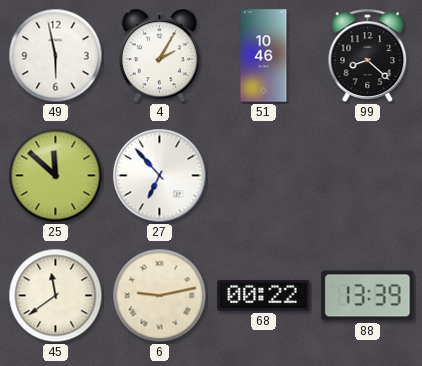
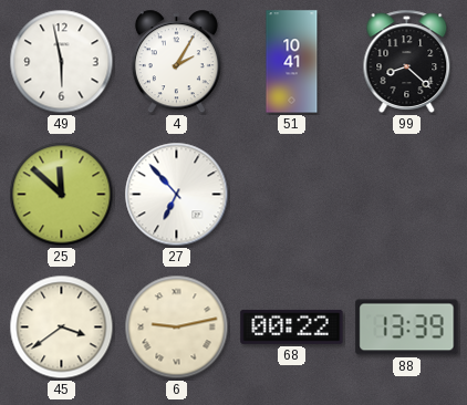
51: 10:46 -> 10:41
45: 11:39 -> 3:39
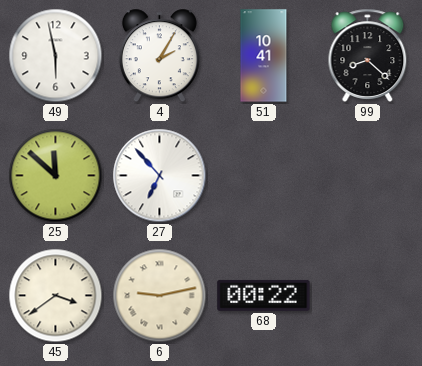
88: 13:39 -> none
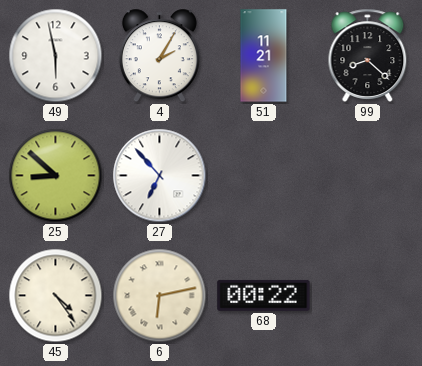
51: 10:41 -> 11:21
25: 11:52 -> 8:52
45: 3:39 -> 4:24
6: 9:13 -> 6:13
